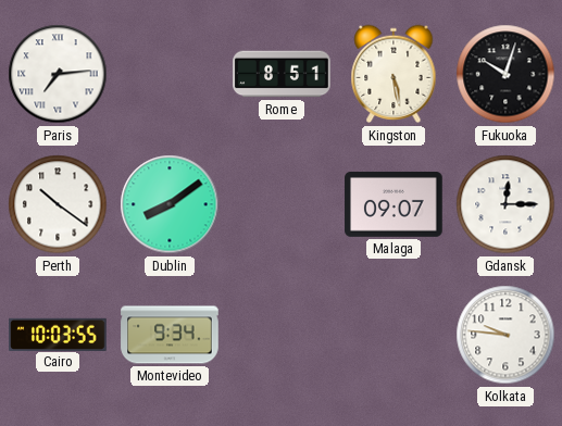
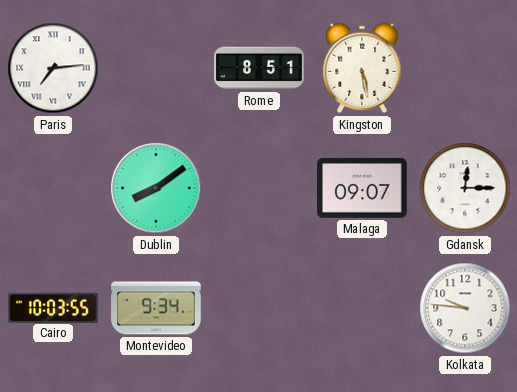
Fukuoka: 10:03 -> none
Perth: 10:21 -> none
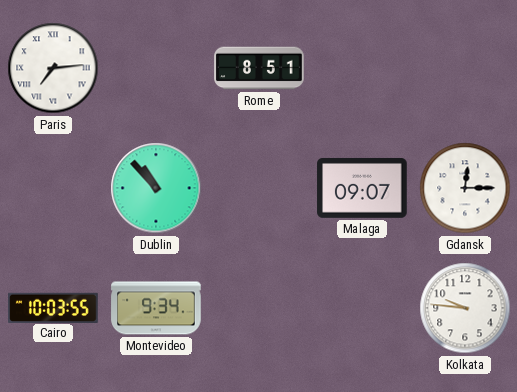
Kingston: 5:28 -> none
Dublin: 8:09 -> 10:53
